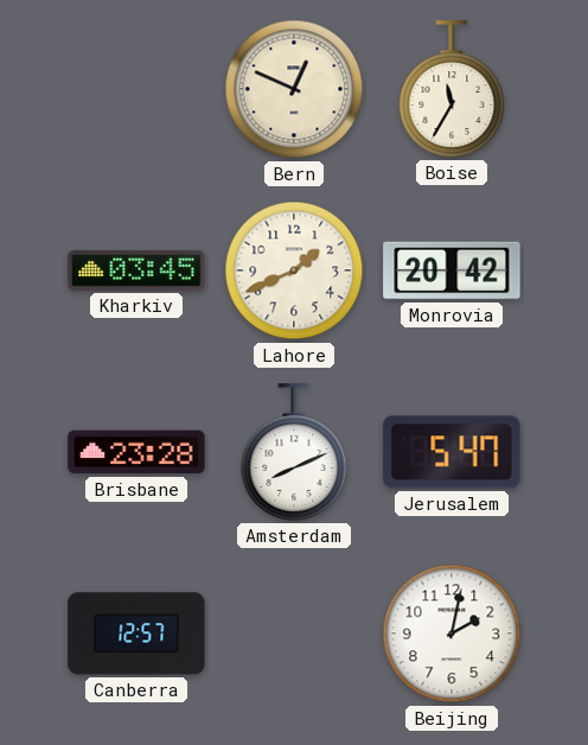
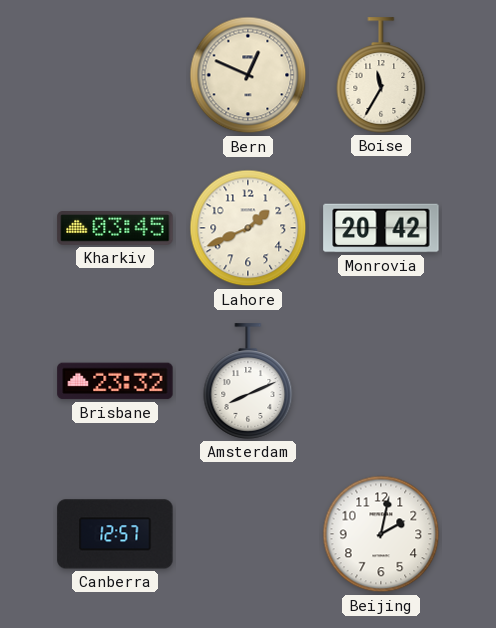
Brisbane: 23:28 -> 23:32
Jerusalem: 5:47 -> none
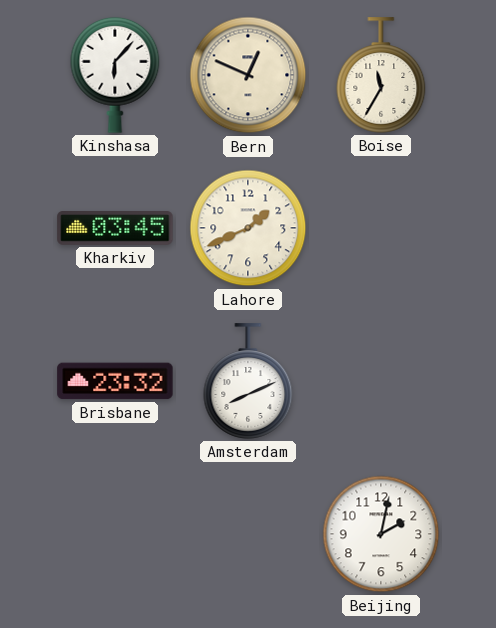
Kinshasa: none -> 6:07
Monrovia: 20:42 -> none
Canberra: 12:57 -> none
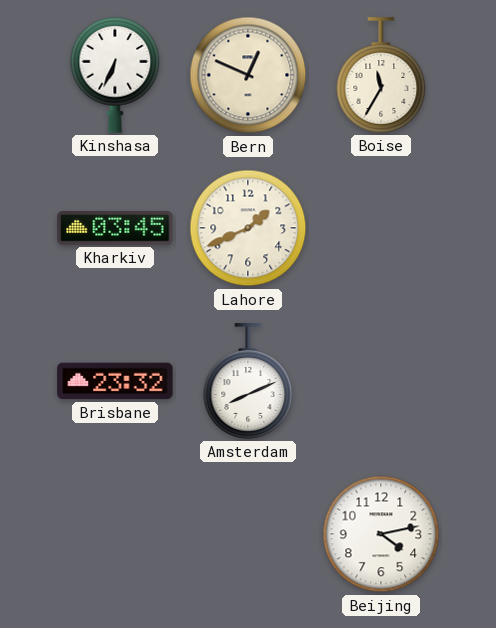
Kinshasa: 6:07 -> 6:34
Beijing: 2:02 -> 4:13
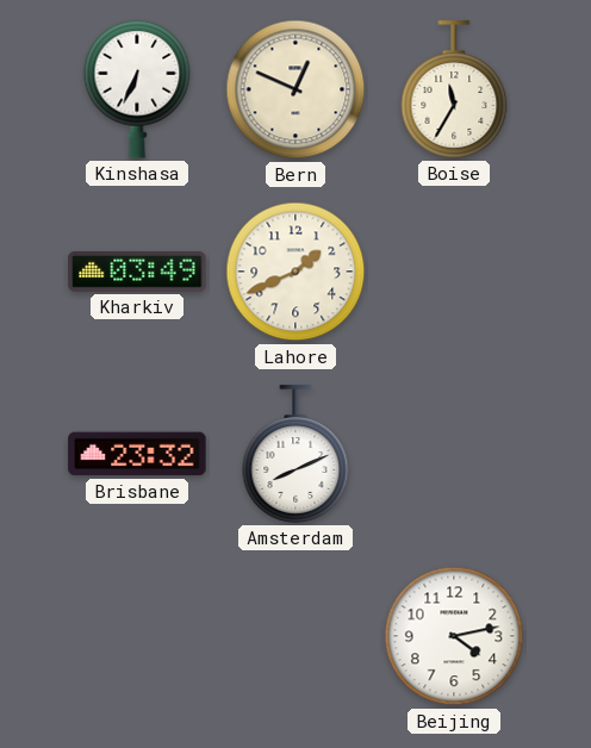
Kharkiv: 03:45 -> 03:49
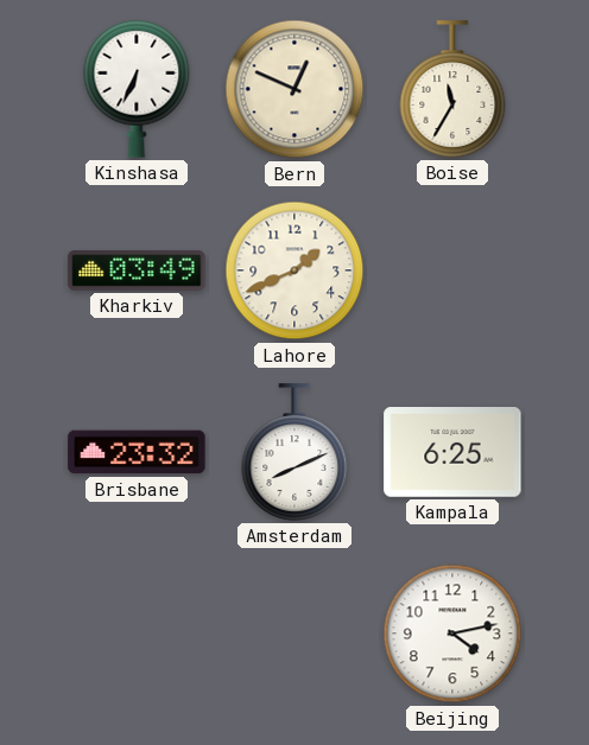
Kampala: none -> 6:25
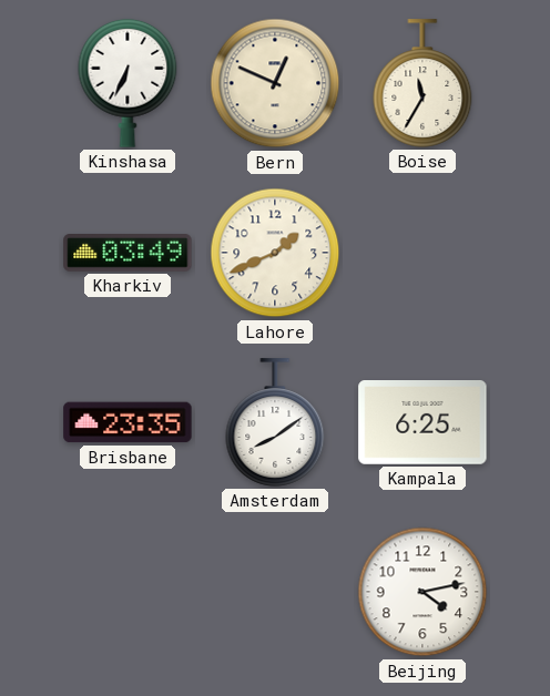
Brisbane: 23:32 -> 23:35
Amsterdam: 8:11 -> 8:09
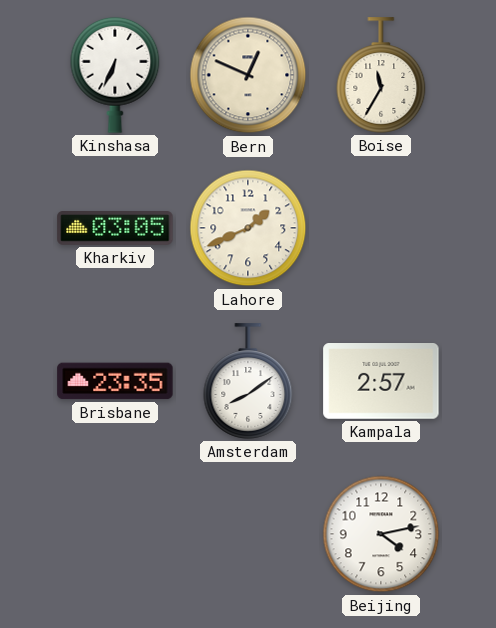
Kharkiv: 03:49 -> 03:05
Kampala: 6:25 -> 2:57
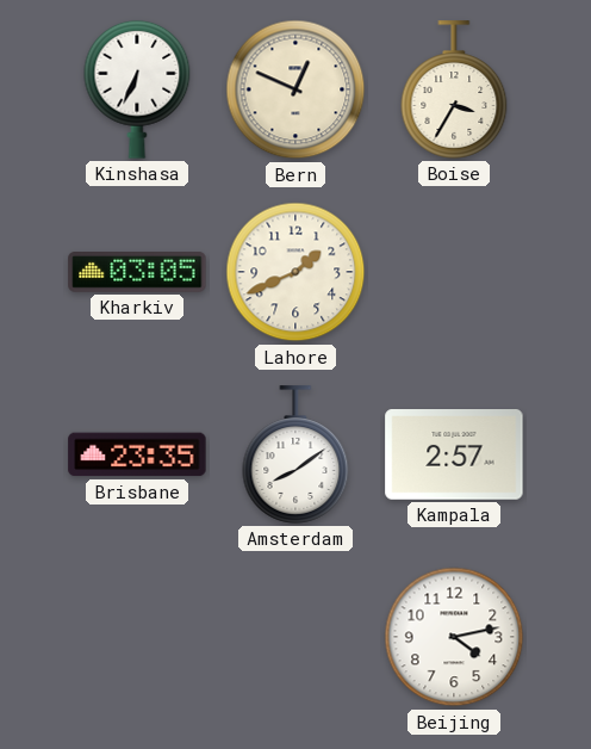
Boise: 11:35 -> 3:35
